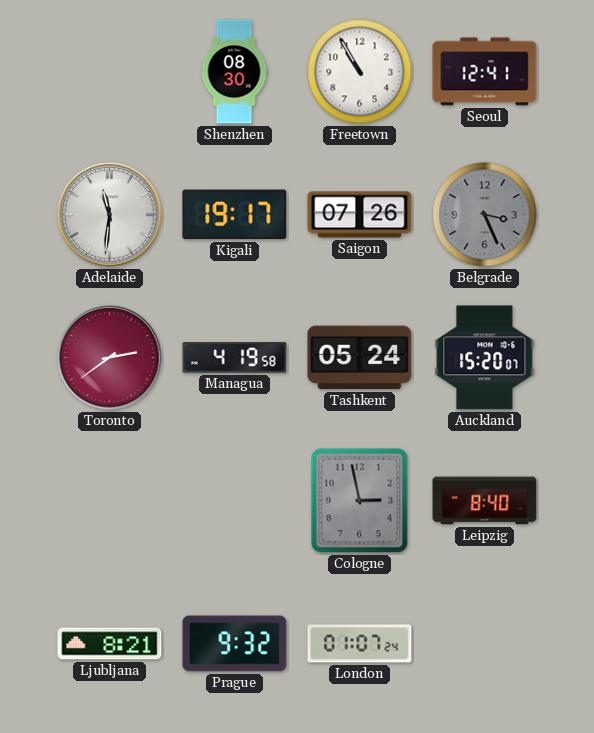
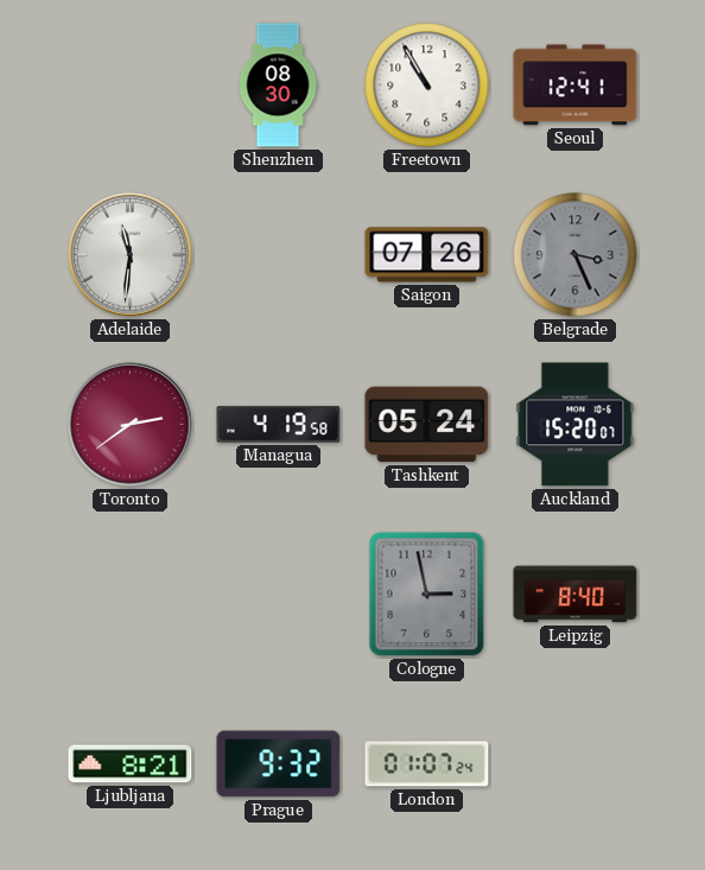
Kigali: 19:17 -> none
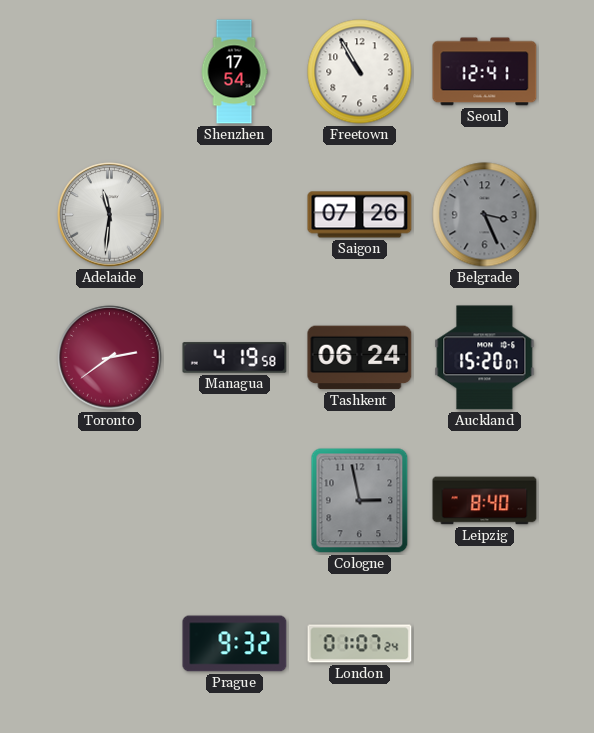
Shenzhen: 08:30 -> 17:54
Tashkent: 05:24 -> 06:24
Ljubljana: 8:21 -> none
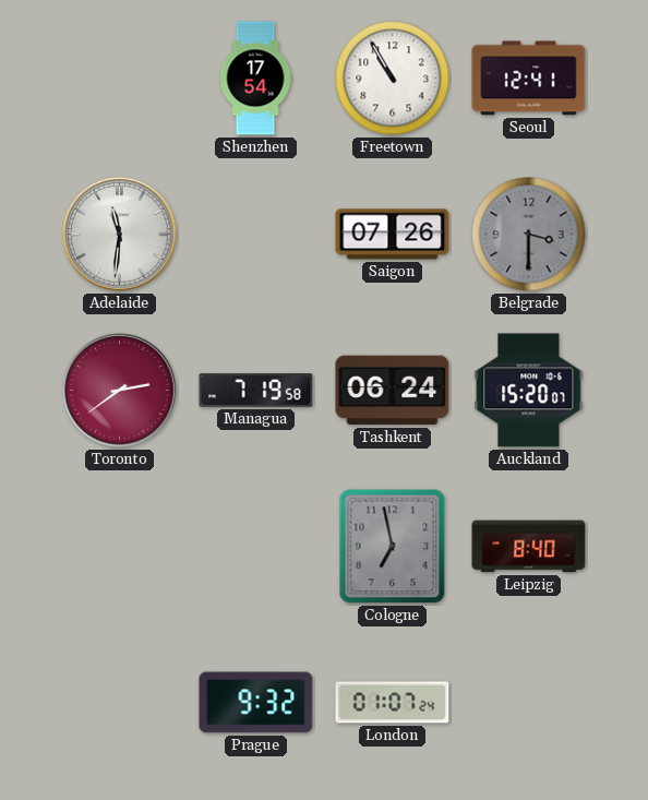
Belgrade: 3:26 -> 3:30
Managua: 4:19 -> 7:19
Cologne: 2:58 -> 6:58
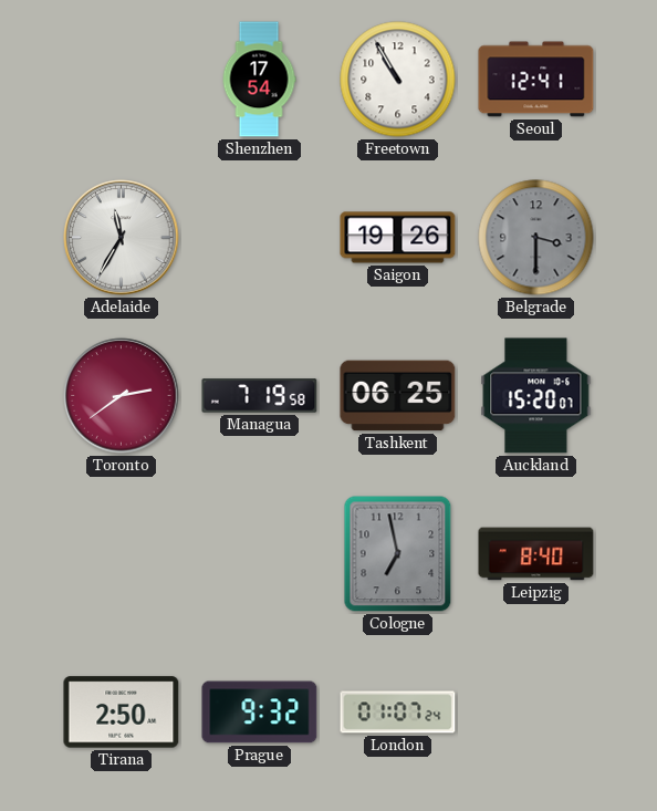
Adelaide: 11:31 -> 11:35
Saigon: 07:26 -> 19:26
Tashkent: 06:24 -> 06:25
Tirana: none -> 2:50
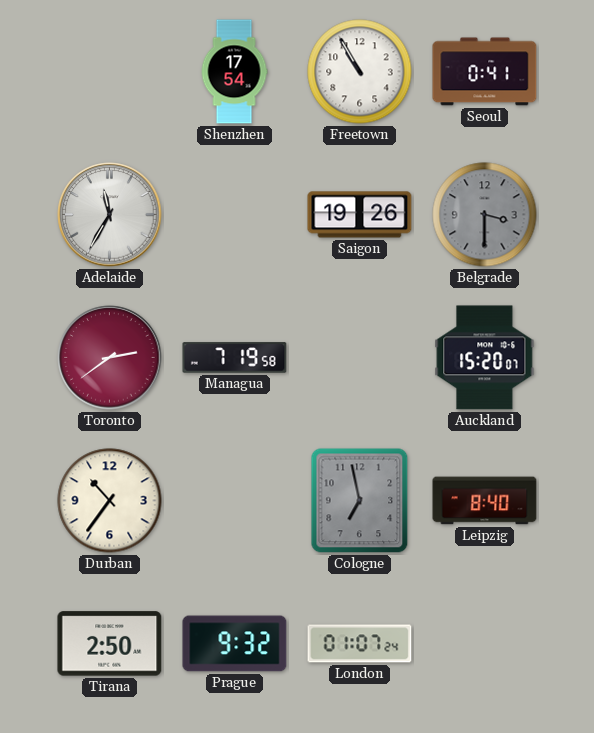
Seoul: 12:41 -> 0:41
Tashkent: 06:25 -> none
Durban: none -> 10:36
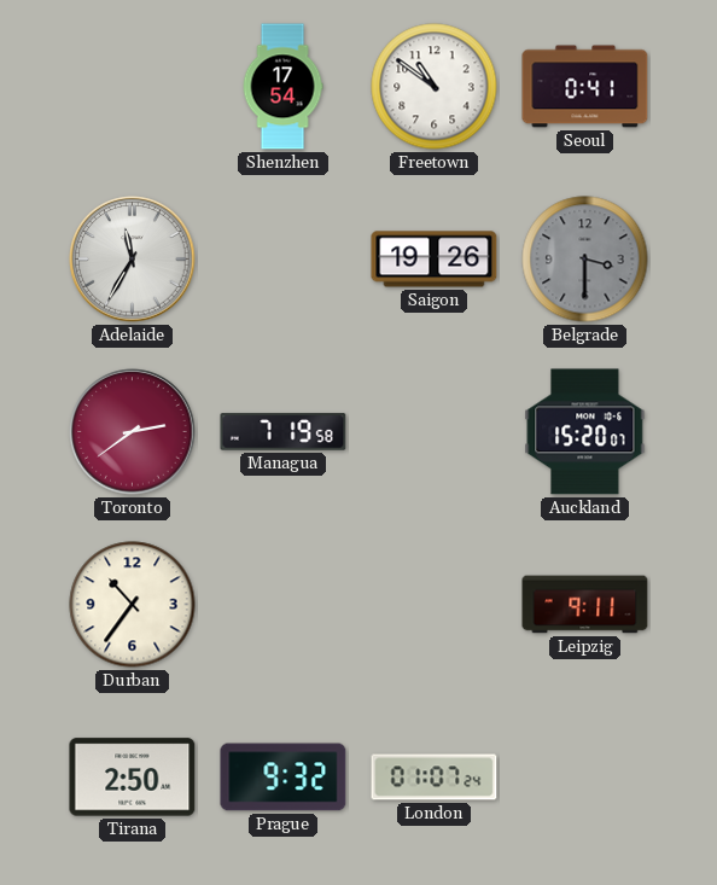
Freetown: 10:55 -> 10:51
Cologne: 6:58 -> none
Leipzig: 8:40 -> 9:11
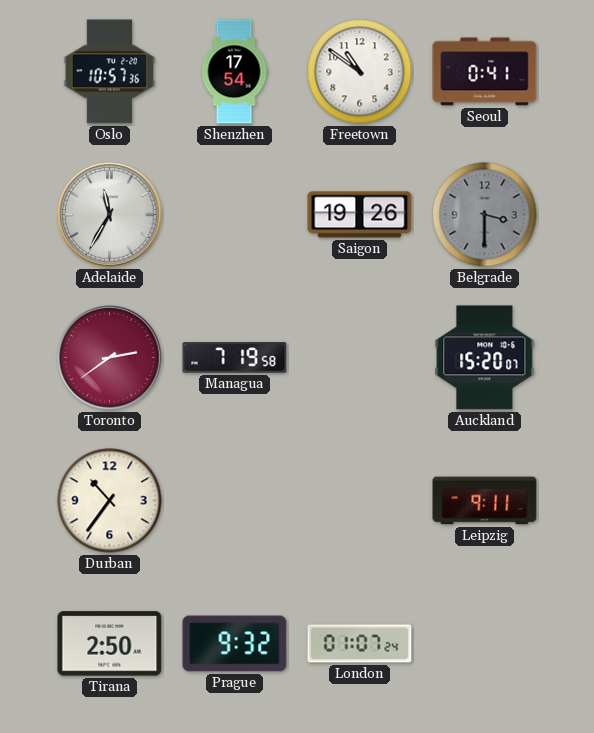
Oslo: none -> 10:57
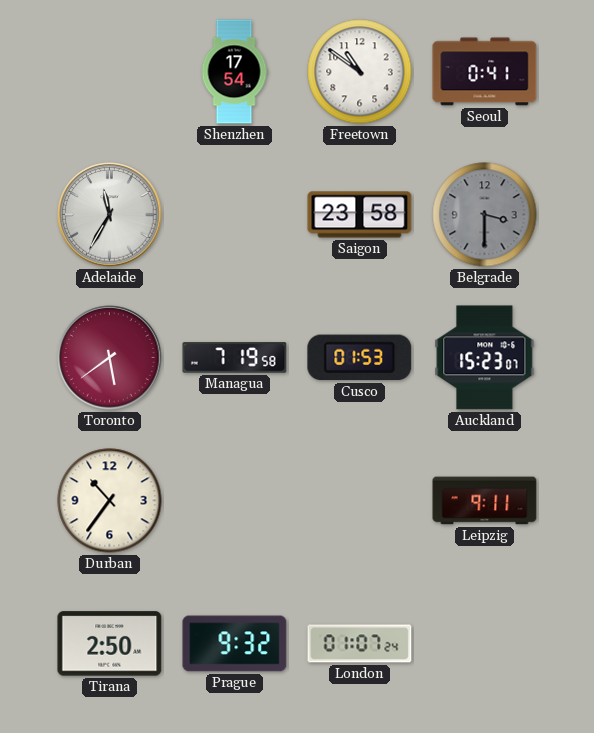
Oslo: 10:57 -> none
Saigon: 19:26 -> 23:58
Toronto: 2:39 -> 5:39
Cusco: none -> 01:53
Auckland: 15:20 -> 15:23
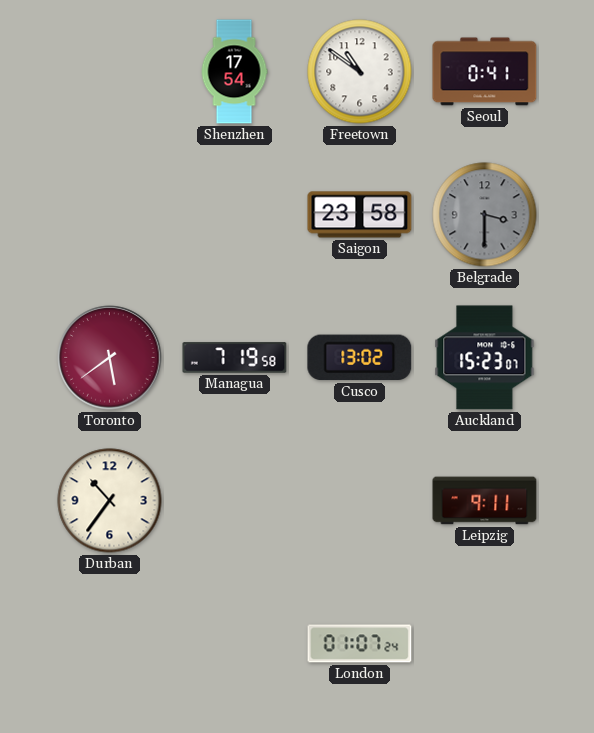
Adelaide: 11:35 -> none
Cusco: 01:53 -> 13:02
Tirana: 2:50 -> none
Prague: 9:32 -> none
